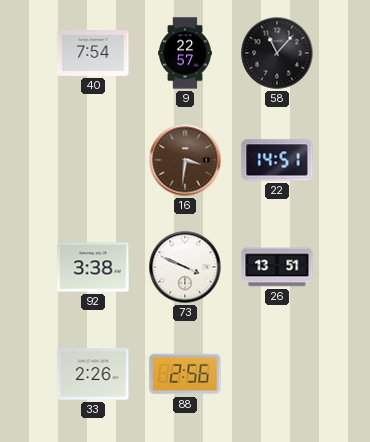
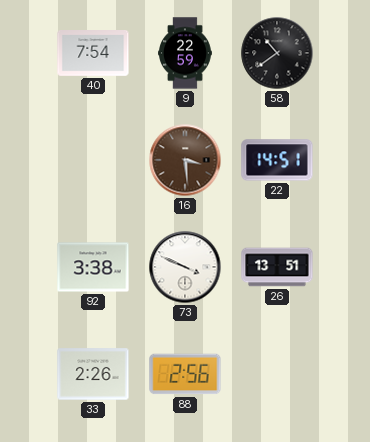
9: 22:57 -> 22:59
58: 11:07 -> 10:39
16: 3:31 -> 3:29
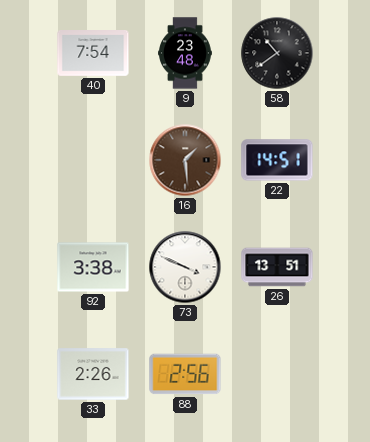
9: 22:59 -> 23:48
16: 3:29 -> 1:29
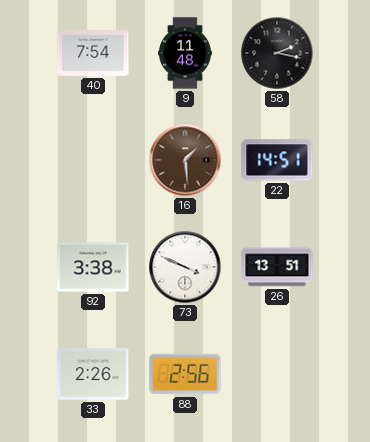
9: 23:48 -> 11:48
58: 10:39 -> 2:17
